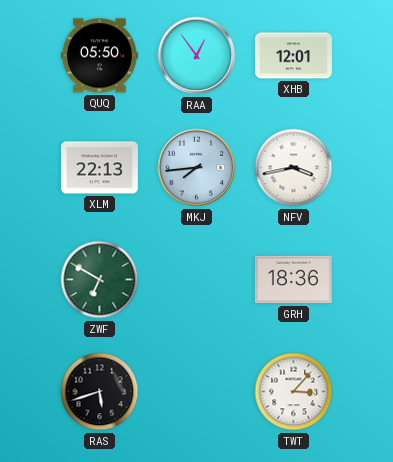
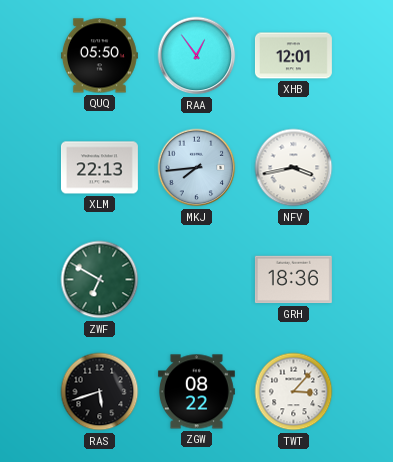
ZGW: none -> 08:22
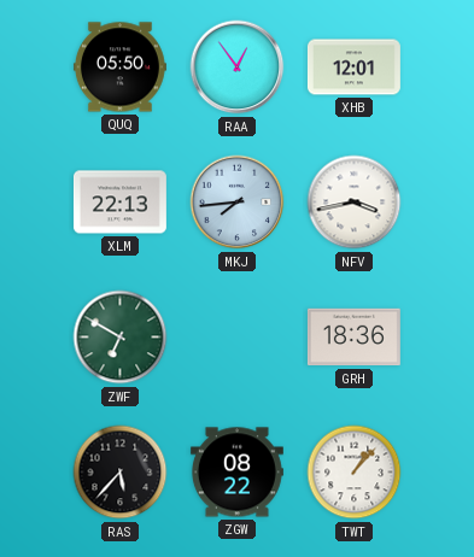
RAS: 5:42 -> 5:37
TWT: 3:07 -> 1:07
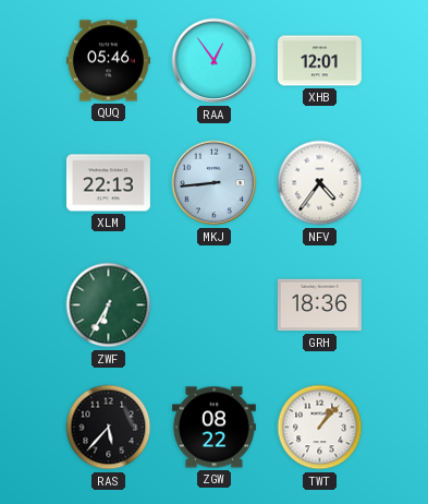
QUQ: 05:50 -> 05:46
MKJ: 7:44 -> 8:44
NFV: 3:43 -> 4:36
ZWF: 6:50 -> 6:35
